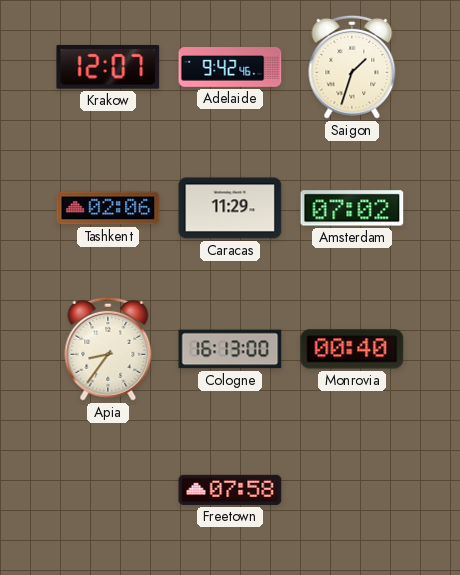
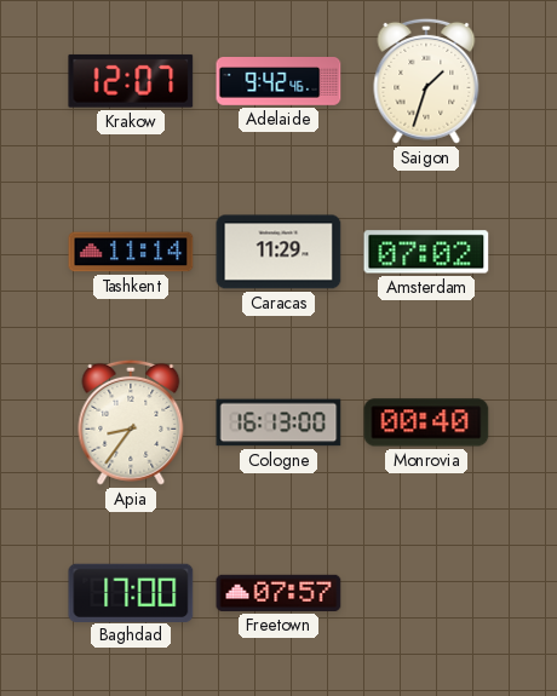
Tashkent: 02:06 -> 11:14
Baghdad: none -> 17:00
Freetown: 07:58 -> 07:57
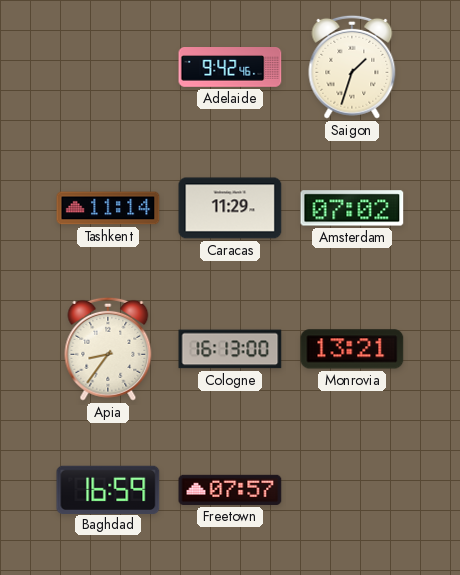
Krakow: 12:07 -> none
Monrovia: 00:40 -> 13:21
Baghdad: 17:00 -> 16:59
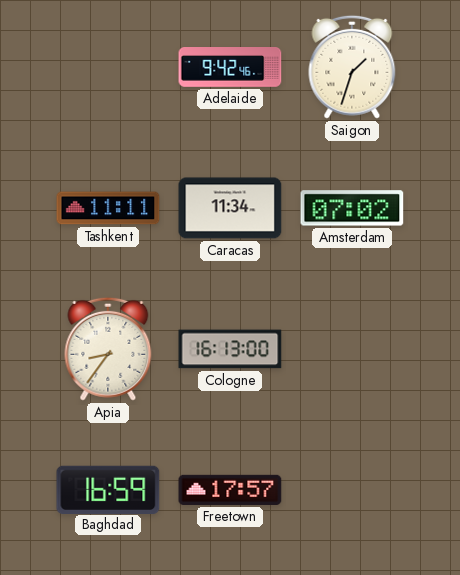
Tashkent: 11:14 -> 11:11
Caracas: 11:29 -> 11:34
Monrovia: 13:21 -> none
Freetown: 07:57 -> 17:57
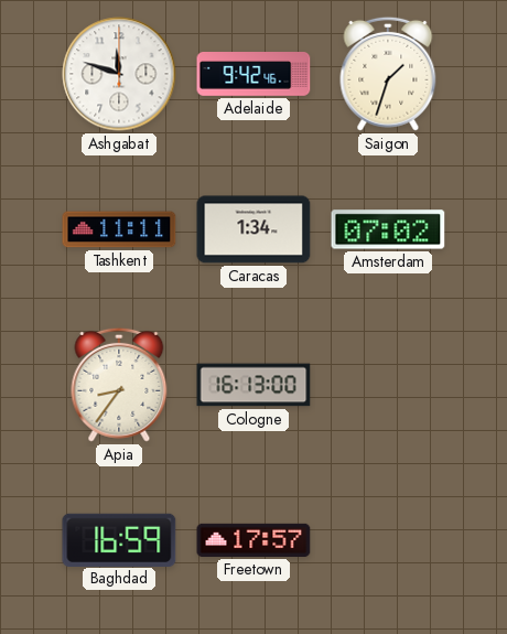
Ashgabat: none -> 11:48
Caracas: 11:34 -> 1:34
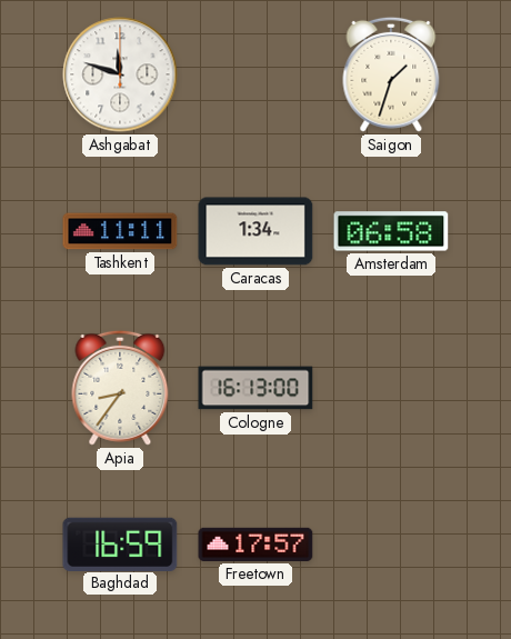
Adelaide: 9:42 -> none
Amsterdam: 07:02 -> 06:58
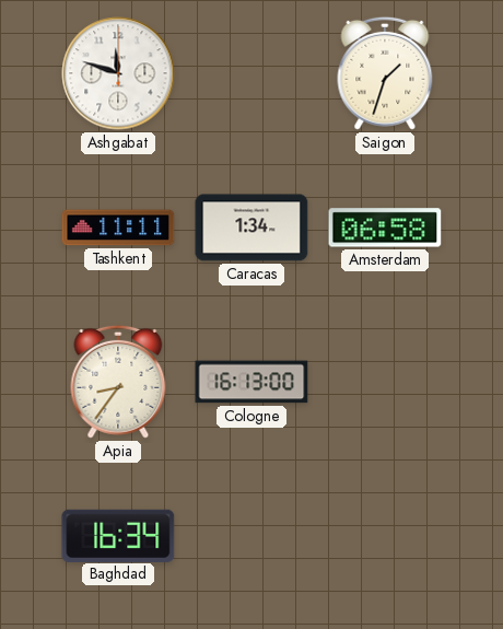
Baghdad: 16:59 -> 16:34
Freetown: 17:57 -> none
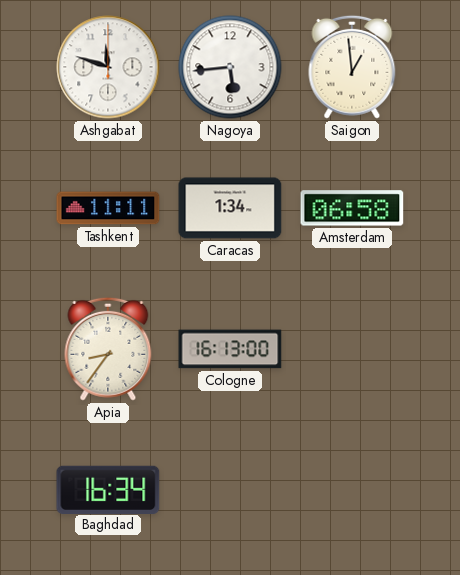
Nagoya: none -> 5:44
Saigon: 1:33 -> 12:59
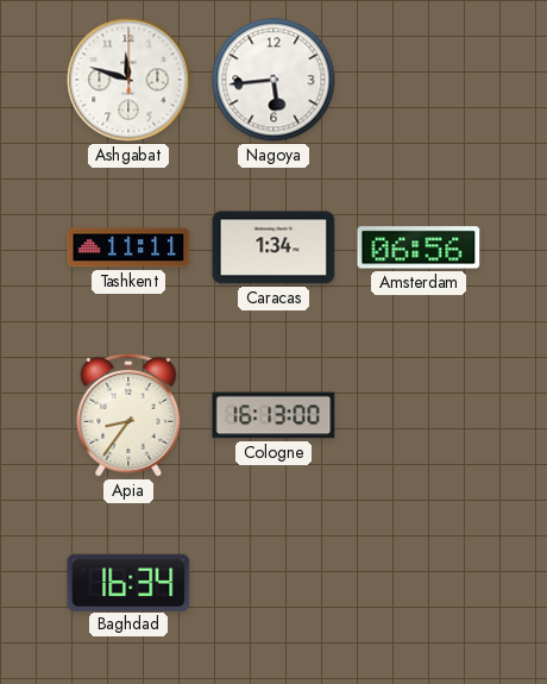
Saigon: 12:59 -> none
Amsterdam: 06:58 -> 06:56
